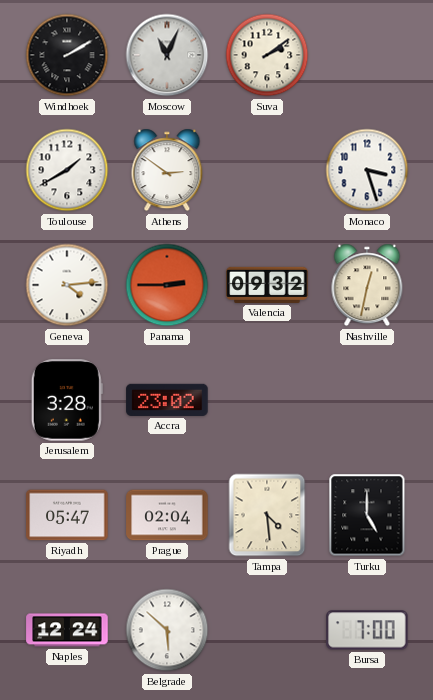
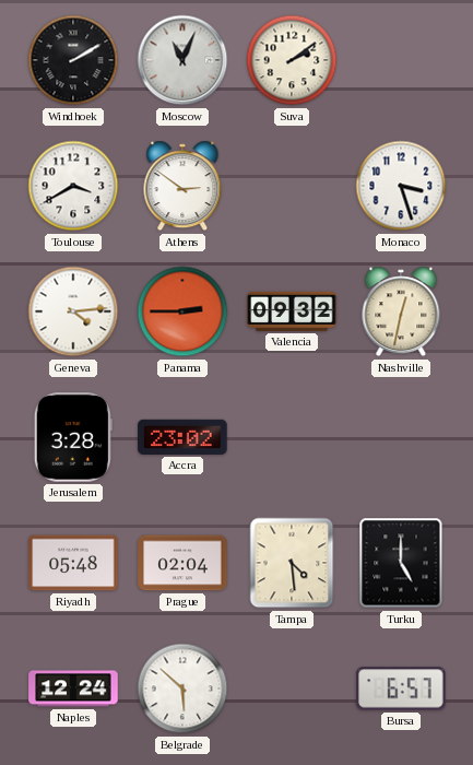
Toulouse: 1:40 -> 3:40
Riyadh: 05:47 -> 05:48
Bursa: 7:00 -> 6:57
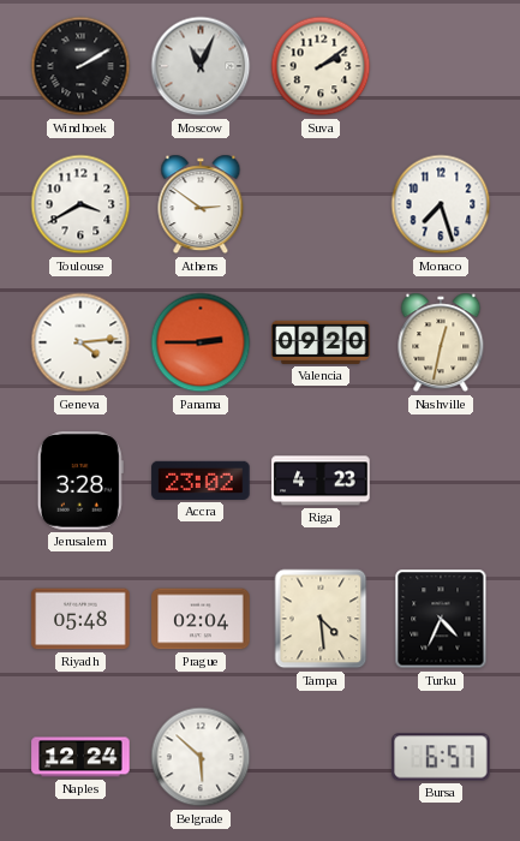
Monaco: 3:27 -> 7:27
Valencia: 09:32 -> 09:20
Riga: none -> 4:23
Turku: 5:00 -> 4:34
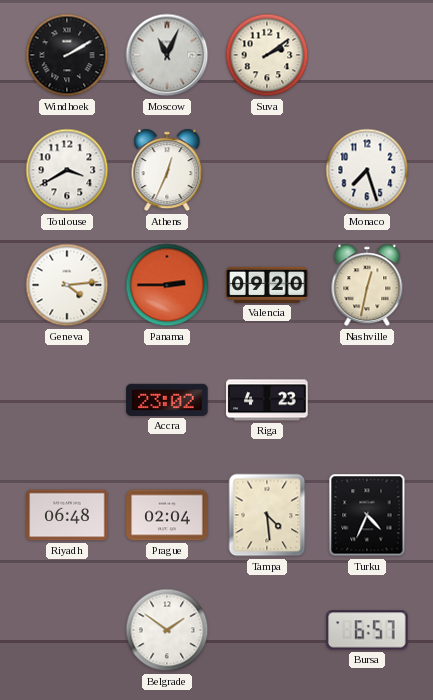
Athens: 2:51 -> 12:34
Jerusalem: 3:28 -> none
Riyadh: 05:48 -> 06:48
Naples: 12:24 -> none
Belgrade: 5:52 -> 1:51
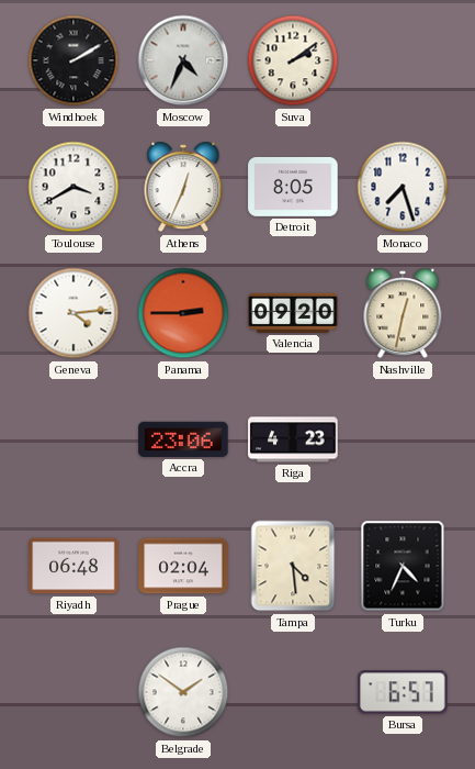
Moscow: 11:04 -> 4:34
Detroit: none -> 8:05
Accra: 23:02 -> 23:06
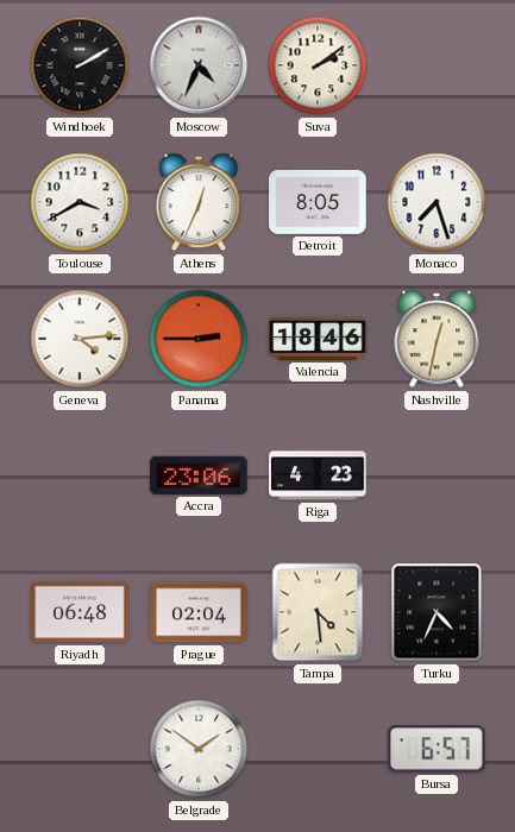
Valencia: 09:20 -> 18:46
